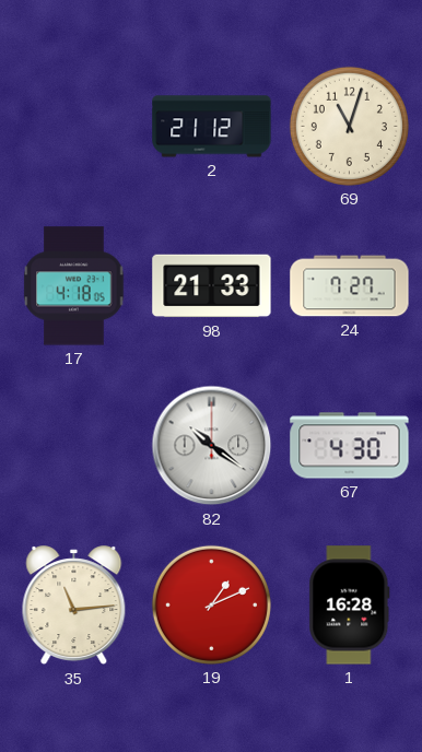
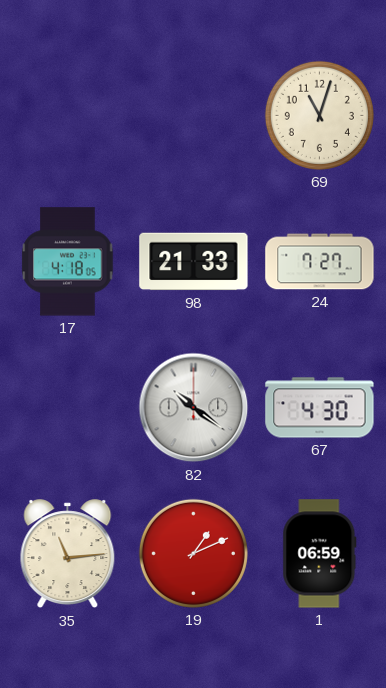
2: 21:12 -> none
1: 16:28 -> 06:59
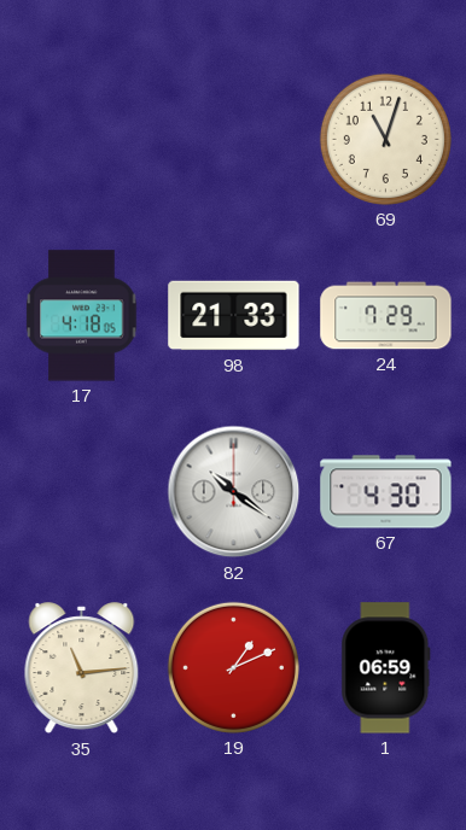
24: 7:27 -> 7:29
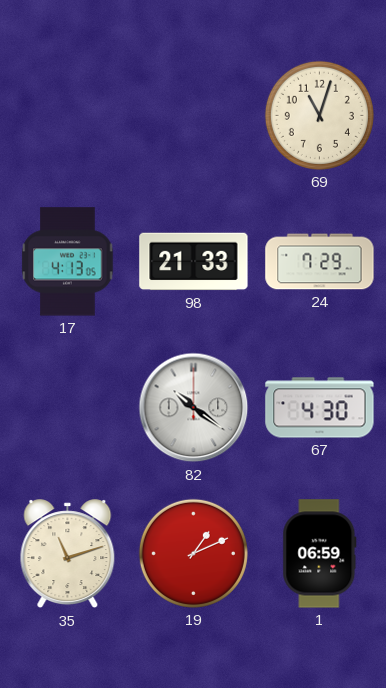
17: 4:18 -> 4:13
35: 11:14 -> 11:12
